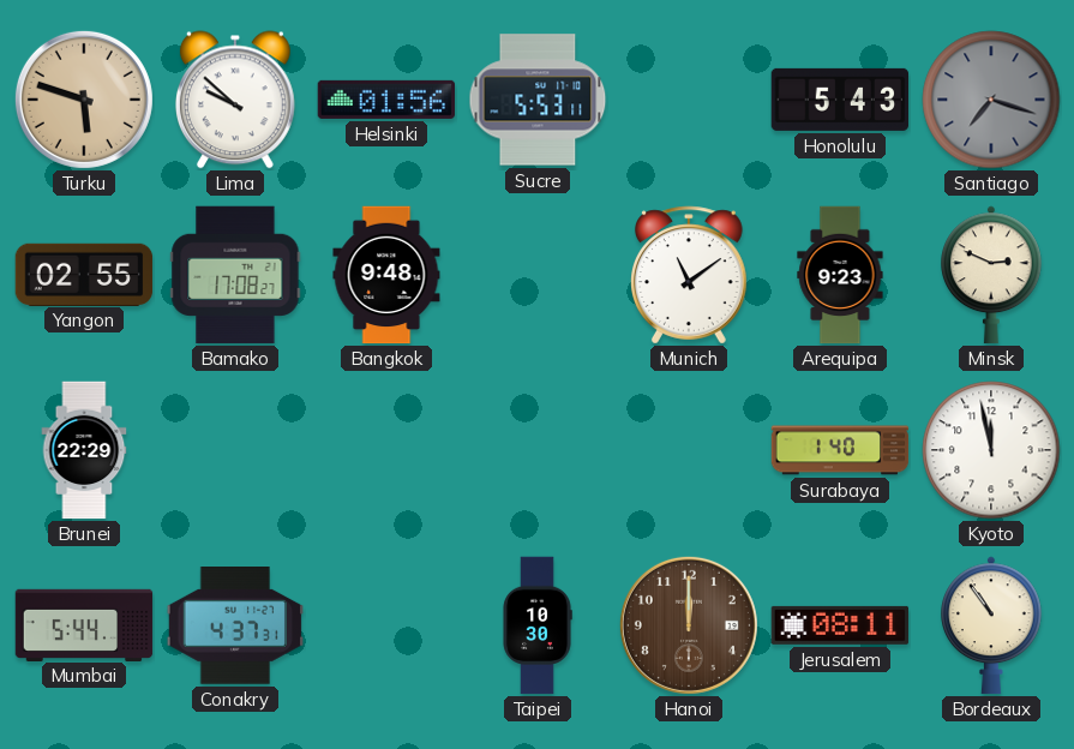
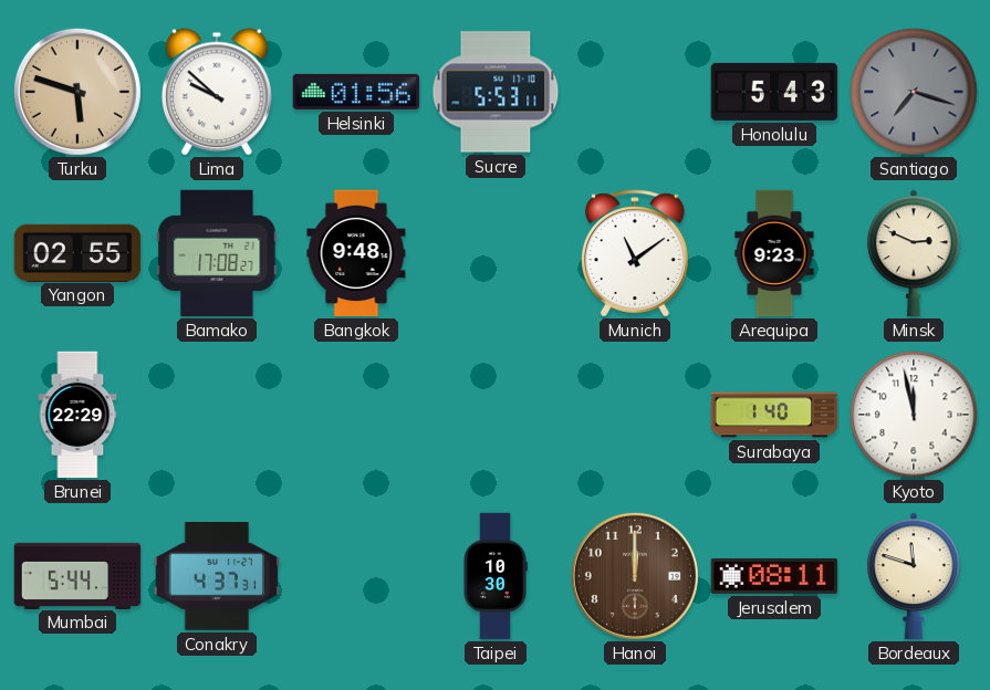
Bordeaux: 10:54 -> 11:48
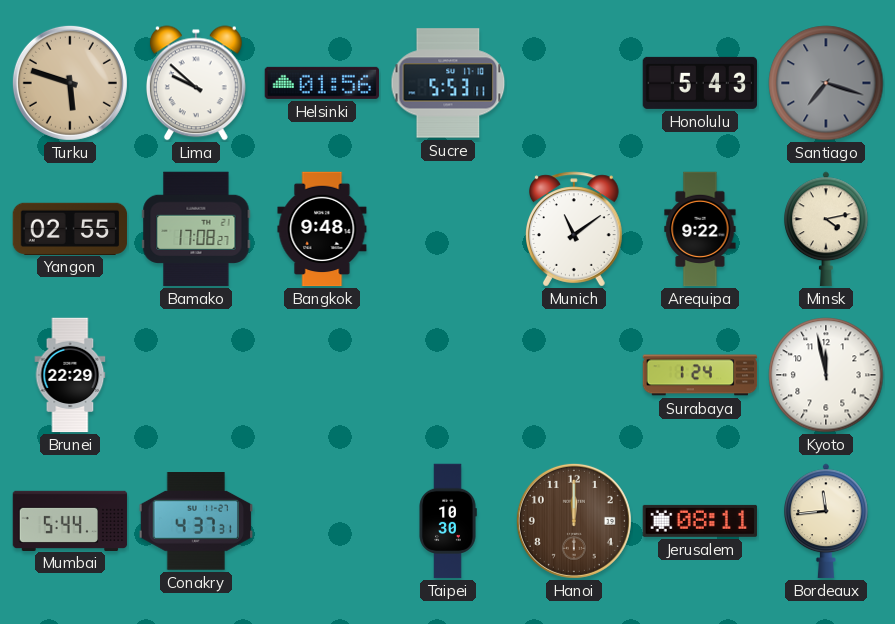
Arequipa: 9:23 -> 9:22
Minsk: 2:49 -> 4:13
Surabaya: 1:40 -> 1:24
Bordeaux: 11:48 -> 11:44
